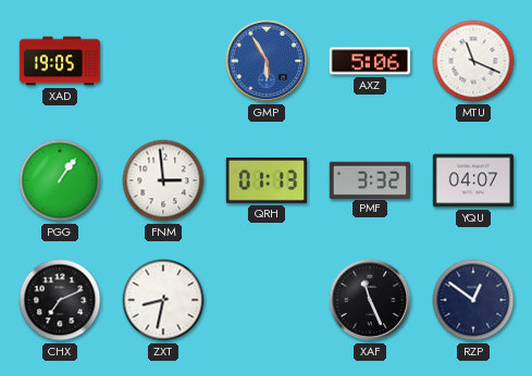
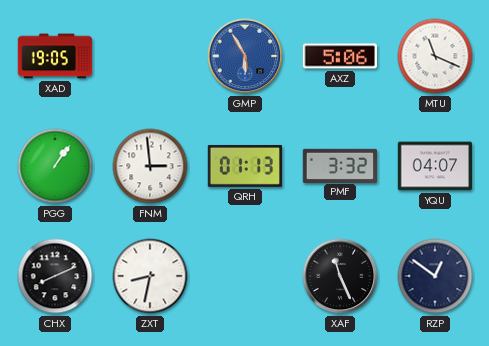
CHX: 7:11 -> 8:11
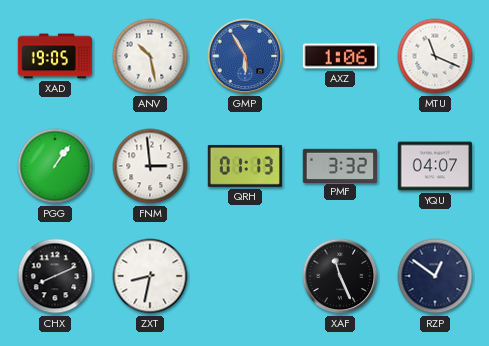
ANV: none -> 10:28
AXZ: 5:06 -> 1:06
